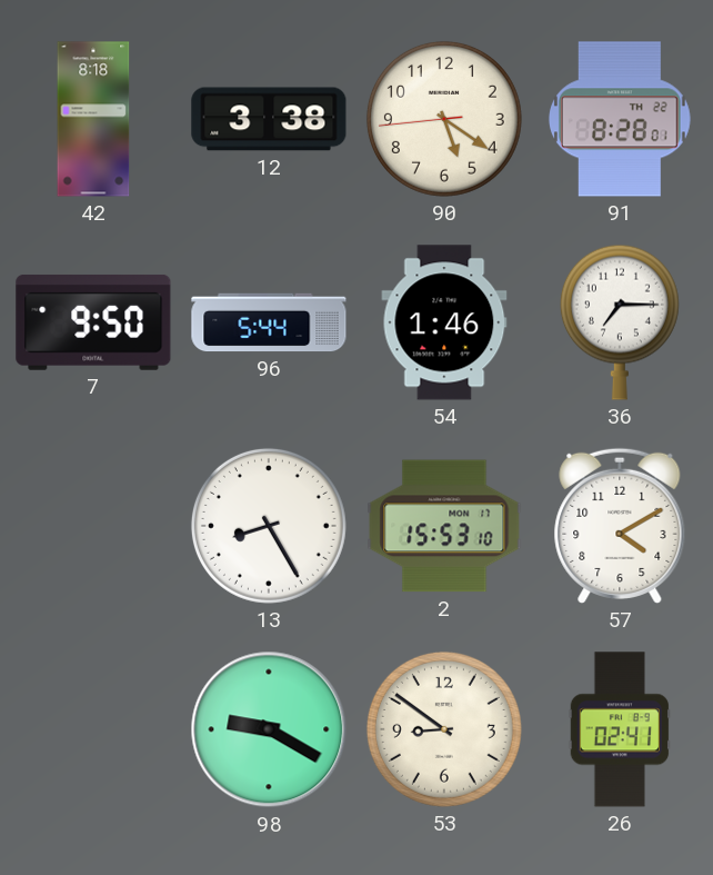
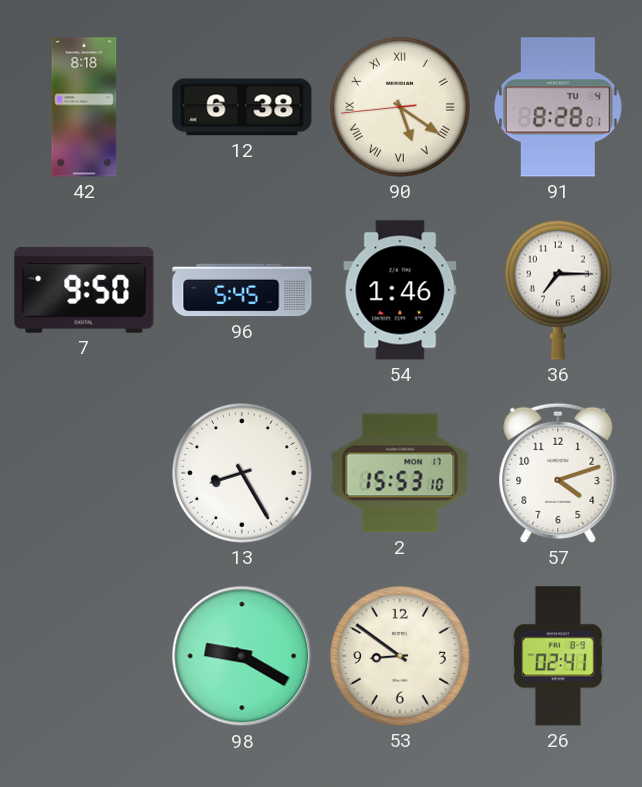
12: 3:38 -> 6:38
90 numerals: Arabic -> Roman
91 date: TH 22 -> TU 4
96: 5:44 -> 5:45
57: 4:10 -> 4:12
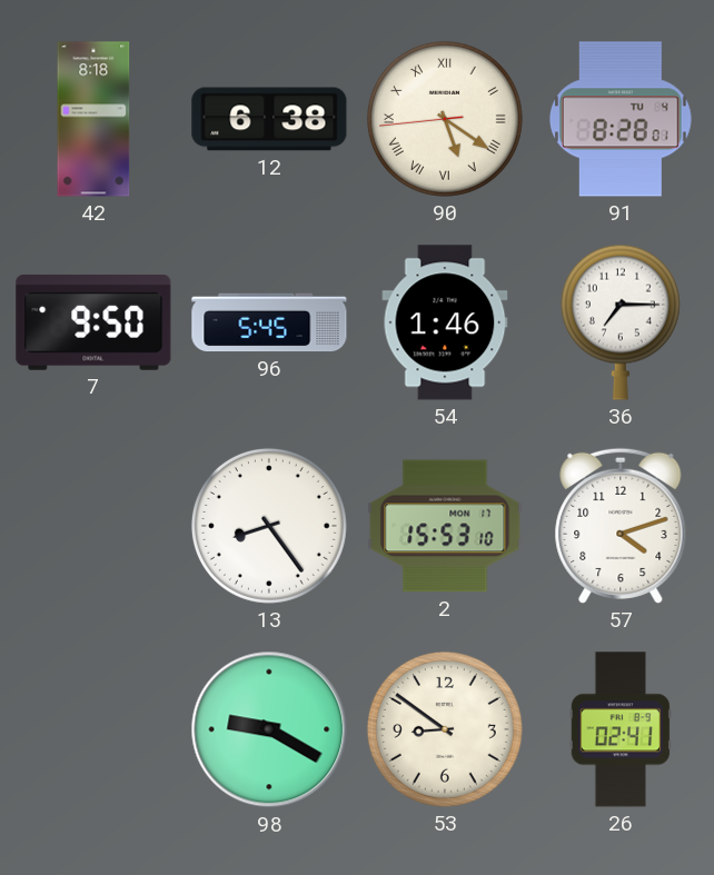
13: 8:25 -> 8:24
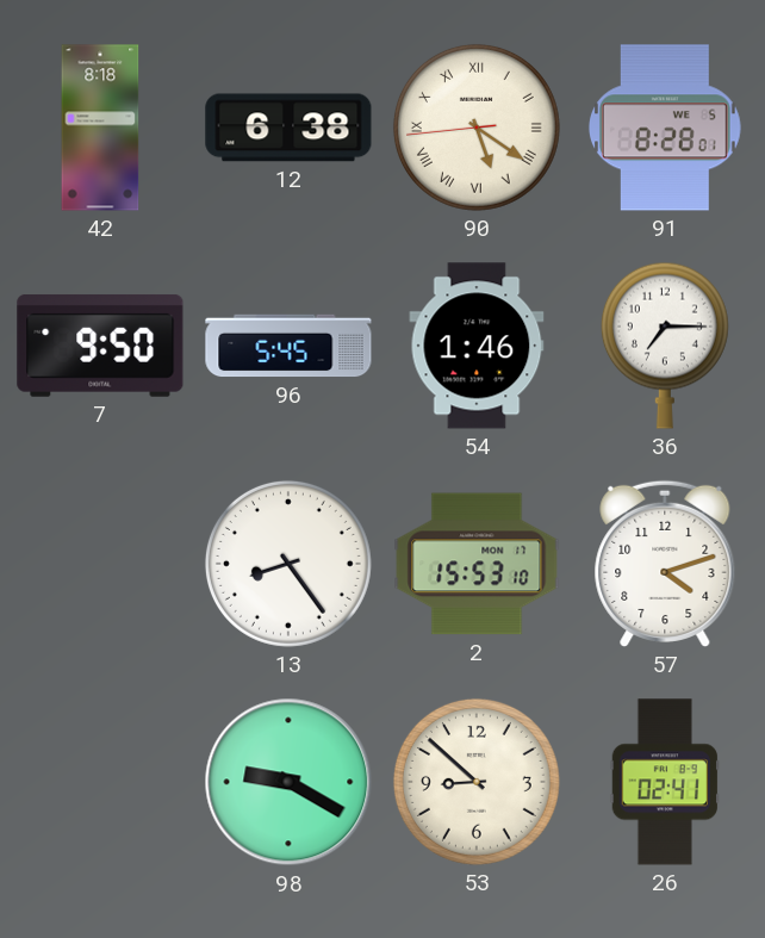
91 date: TU 4 -> WE 5
53: 8:51 -> 8:52
